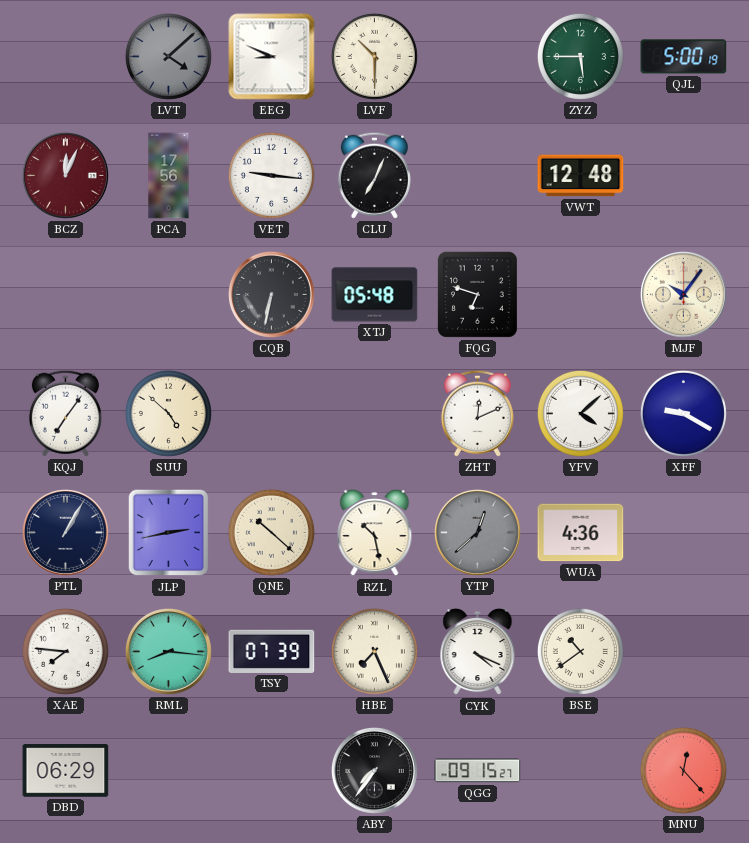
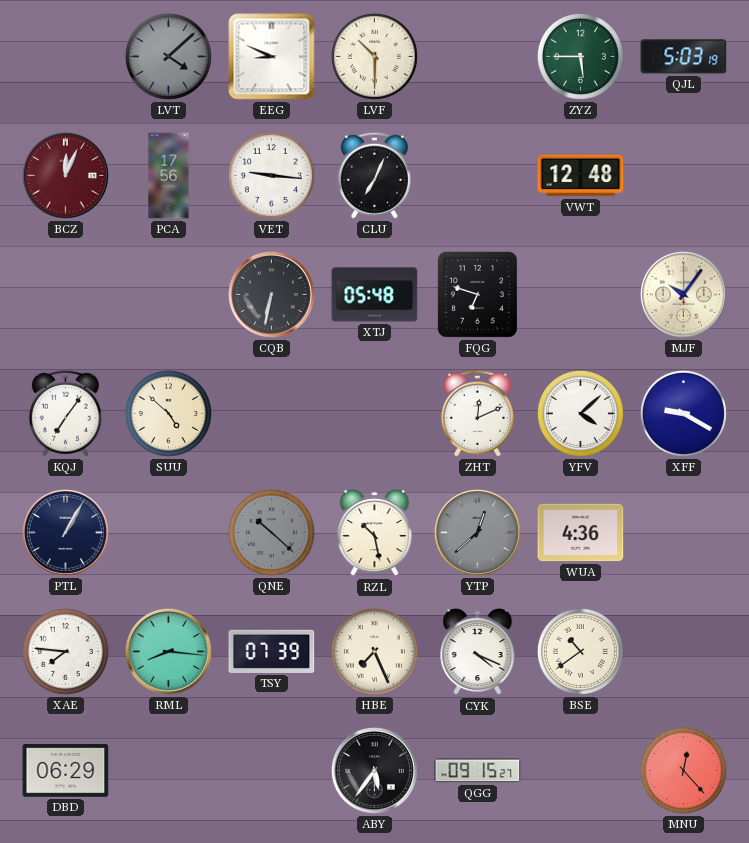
QJL: 5:00 -> 5:03
JLP: 2:43 -> none
QNE dial: cream -> grey
ABY: 7:36 -> 5:36
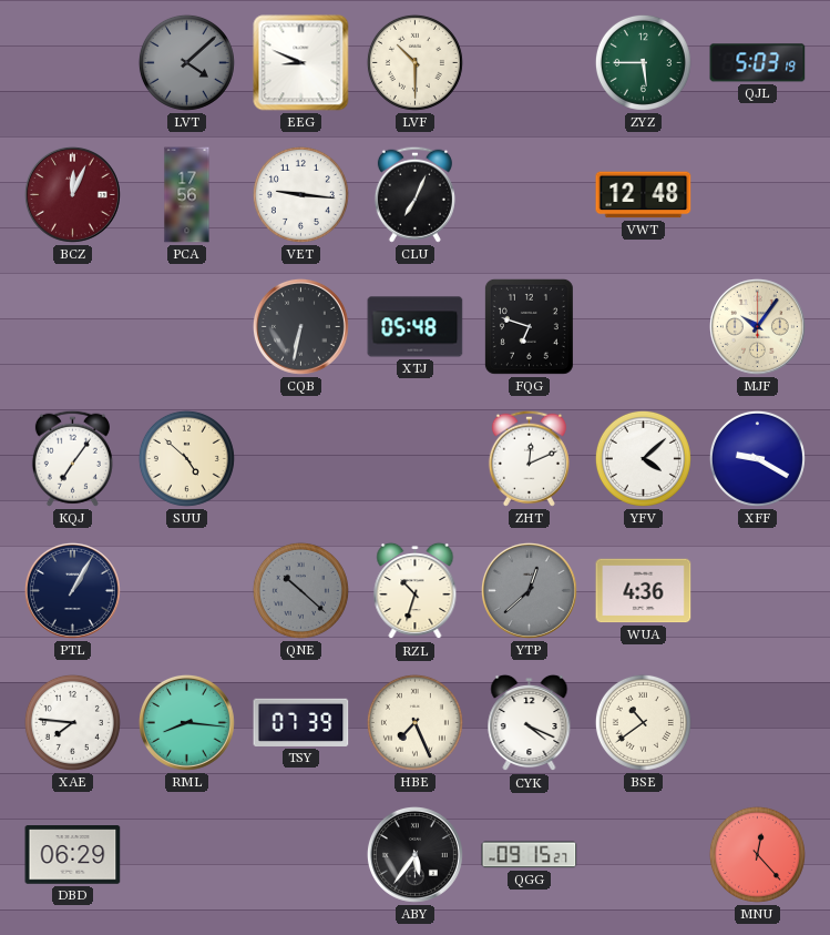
RZL: 10:28 -> 10:33
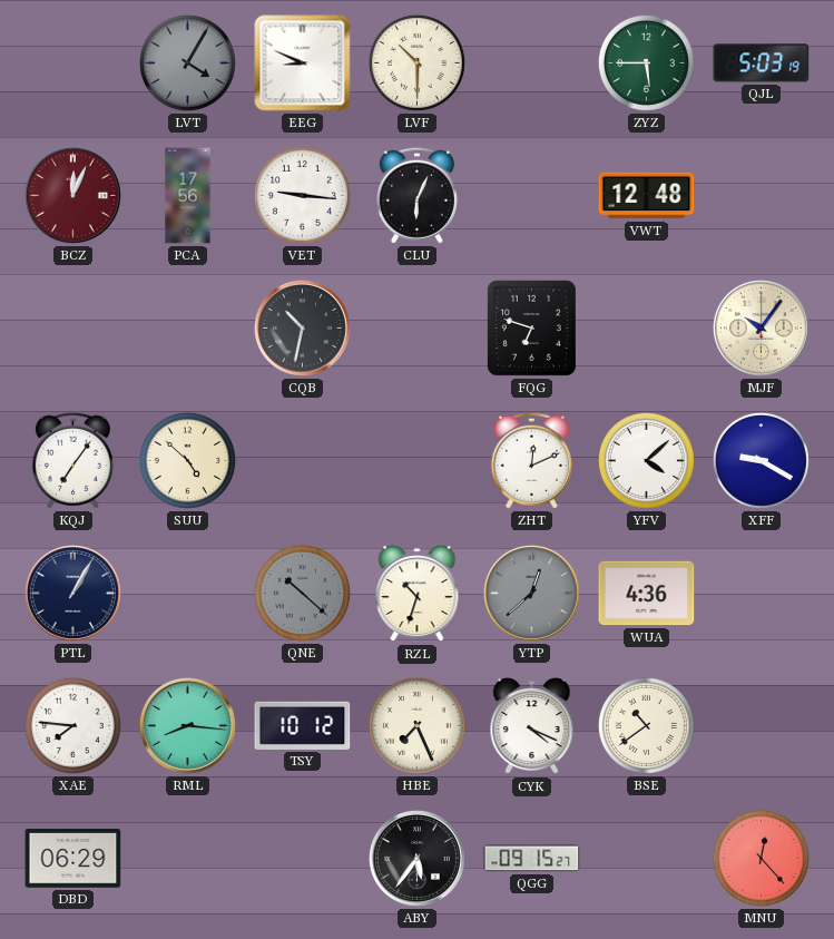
LVT: 4:08 -> 4:05
CLU: 7:04 -> 6:04
CQB: 6:32 -> 10:32
XTJ: 05:48 -> none
TSY: 07:39 -> 10:12
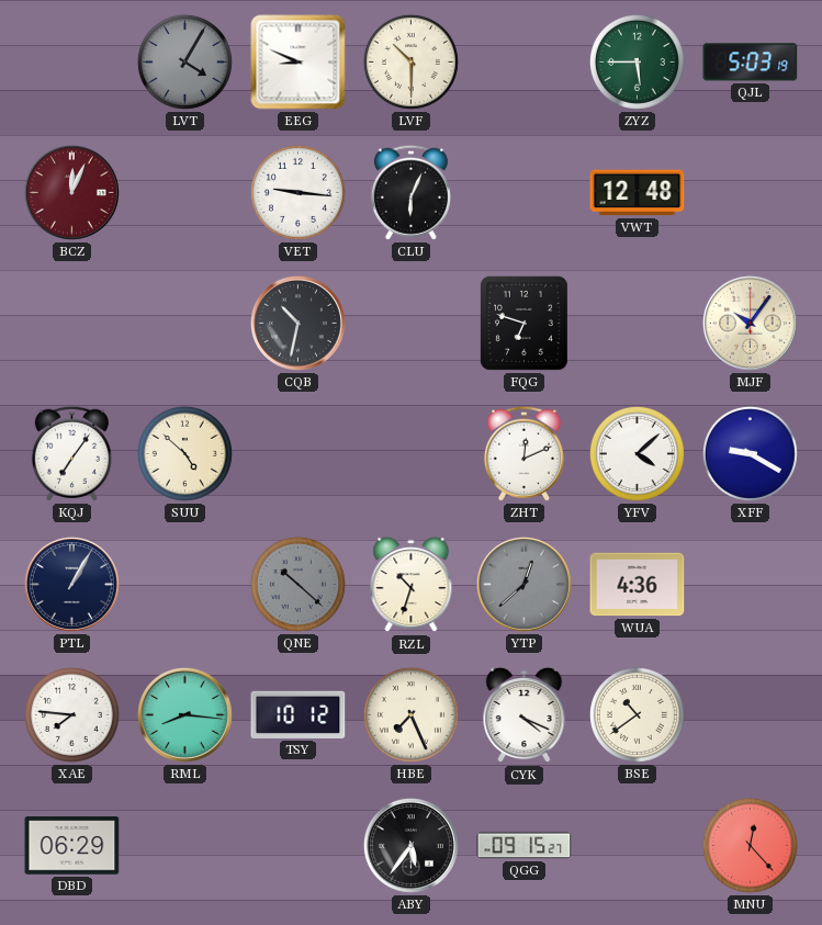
PCA: 17:56 -> none
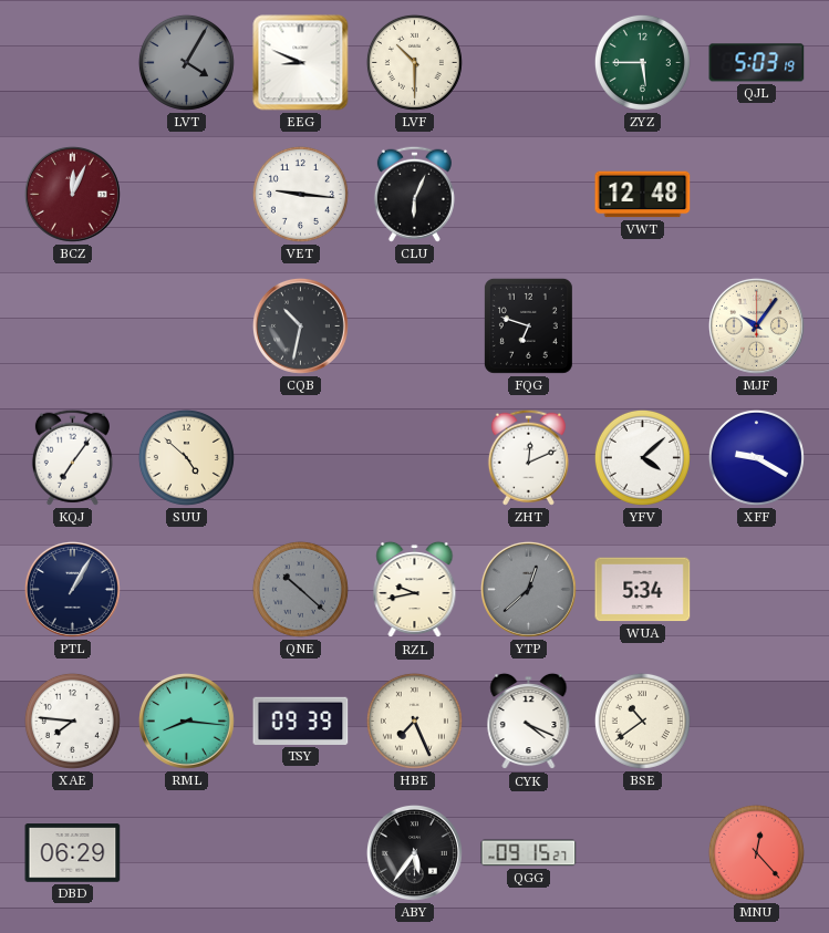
RZL: 10:33 -> 9:43
WUA: 4:36 -> 5:34
TSY: 10:12 -> 09:39
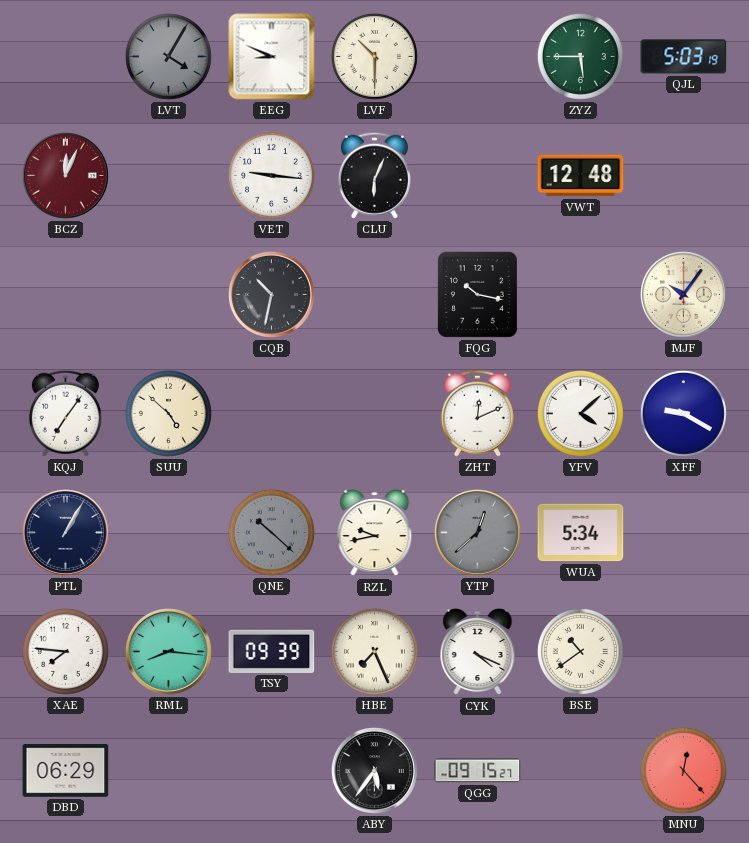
FQG: 6:48 -> 10:17
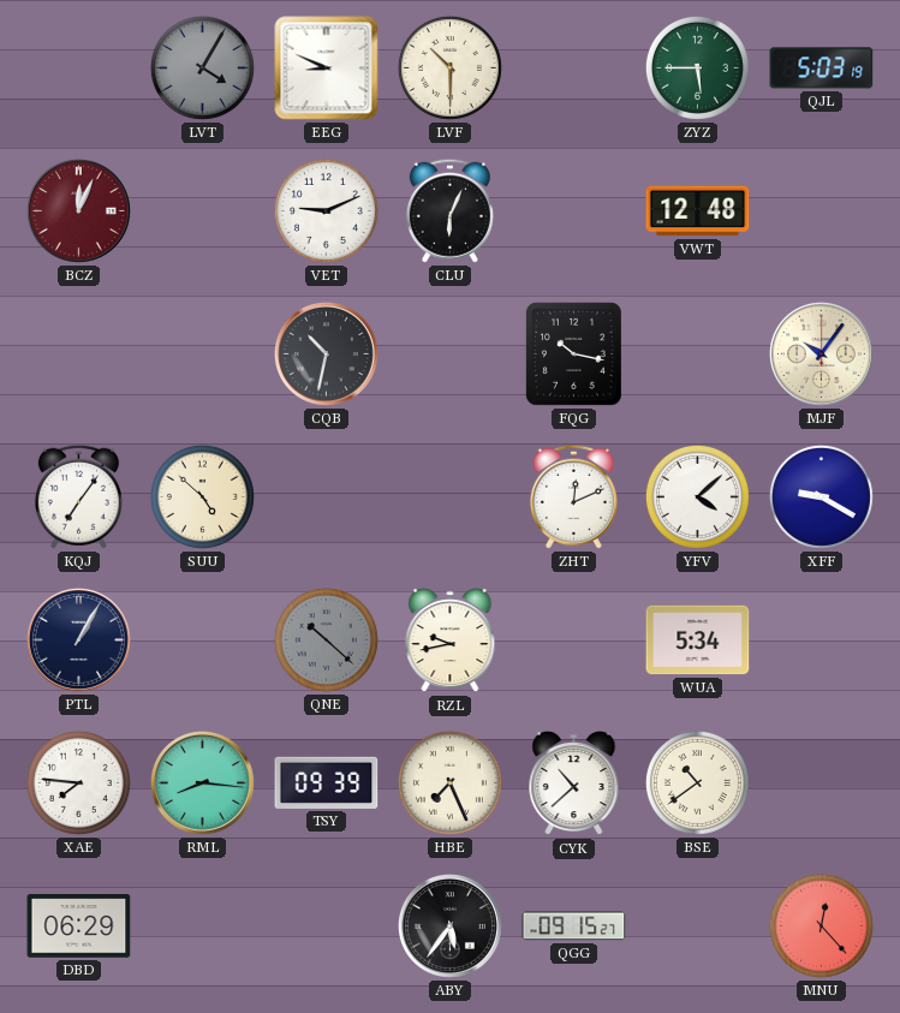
VET: 9:16 -> 9:11
YTP: 12:38 -> none
CYK: 4:19 -> 10:38
